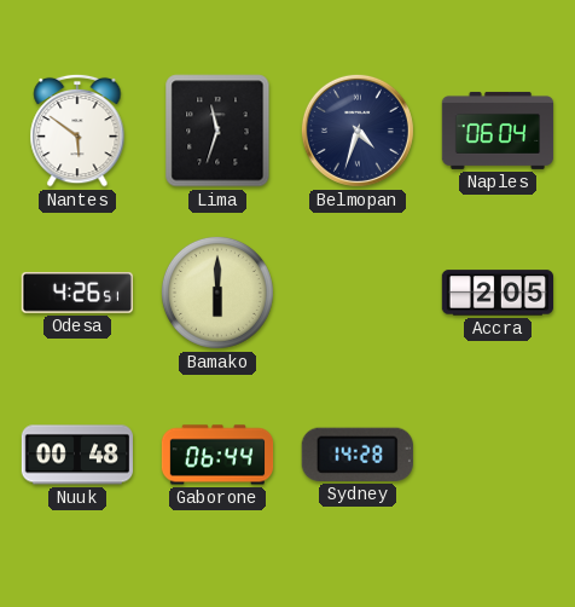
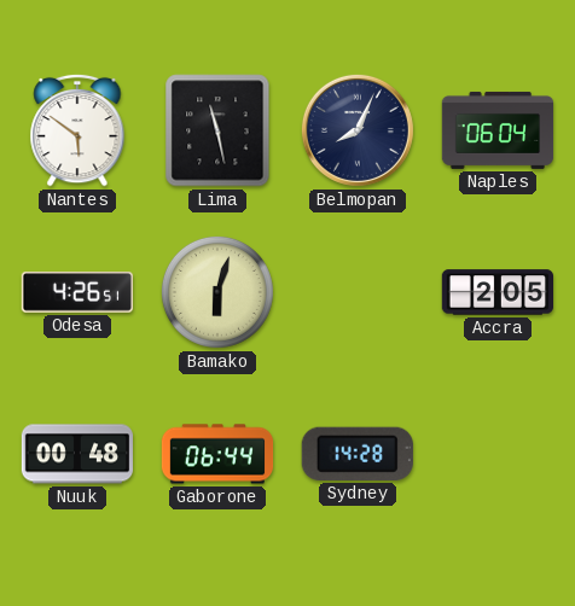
Lima: 11:33 -> 11:28
Belmopan: 4:33 -> 8:04
Bamako: 6:00 -> 6:03
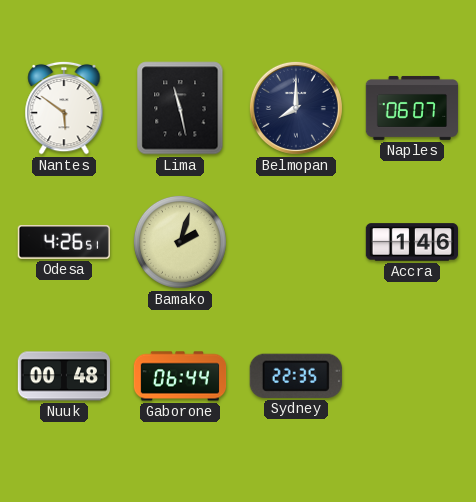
Belmopan: 8:04 -> 8:00
Naples: 06:04 -> 06:07
Bamako: 6:03 -> 2:03
Accra: 2:05 -> 1:46
Sydney: 14:28 -> 22:35
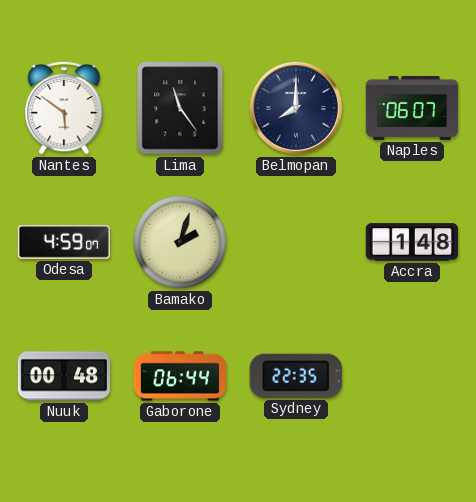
Lima: 11:28 -> 11:24
Odesa: 4:26 -> 4:59
Accra: 1:46 -> 1:48
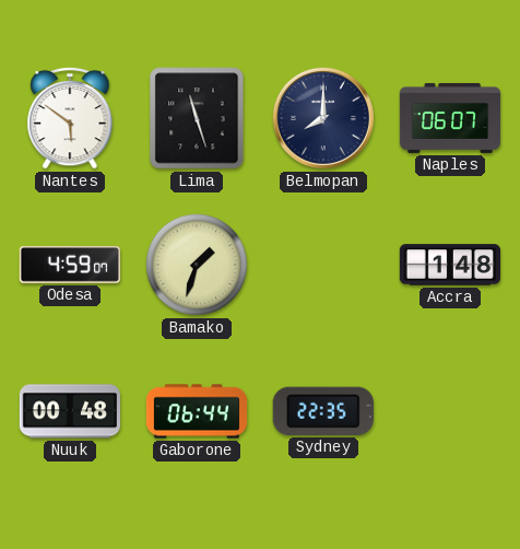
Lima: 11:24 -> 11:27
Bamako: 2:03 -> 1:33
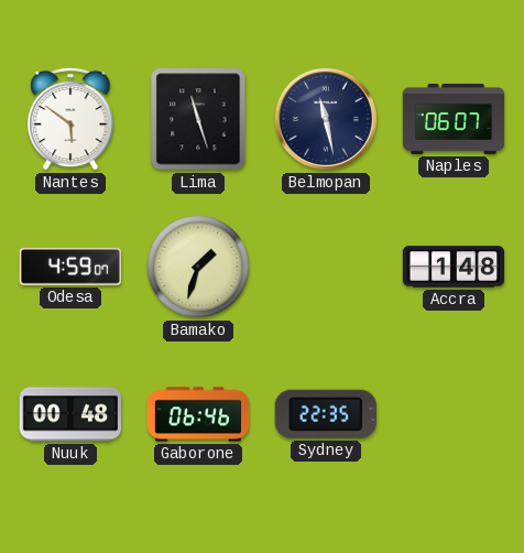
Belmopan: 8:00 -> 11:28
Gaborone: 06:44 -> 06:46
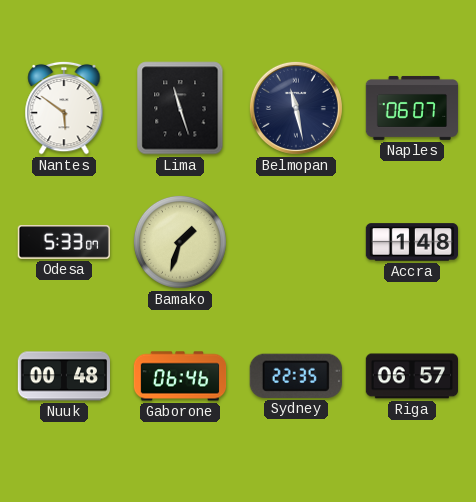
Odesa: 4:59 -> 5:33
Riga: none -> 06:57
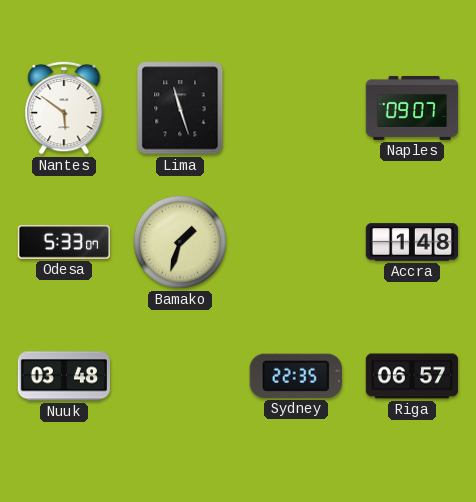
Belmopan: 11:28 -> none
Naples: 06:07 -> 09:07
Nuuk: 00:48 -> 03:48
Gaborone: 06:46 -> none
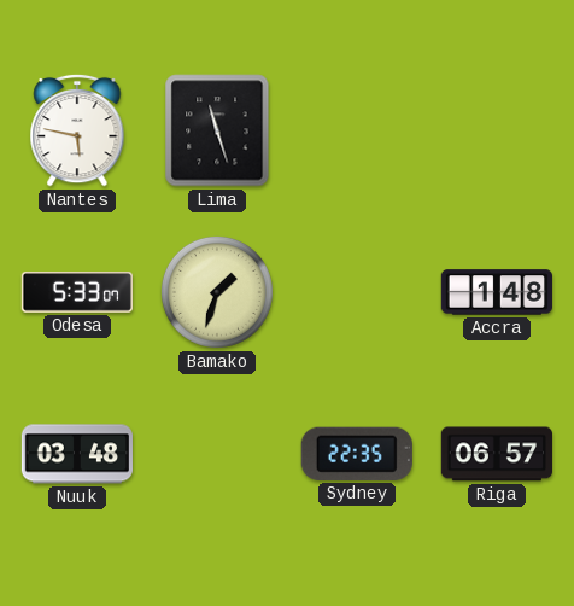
Nantes: 5:51 -> 5:47
Naples: 09:07 -> none
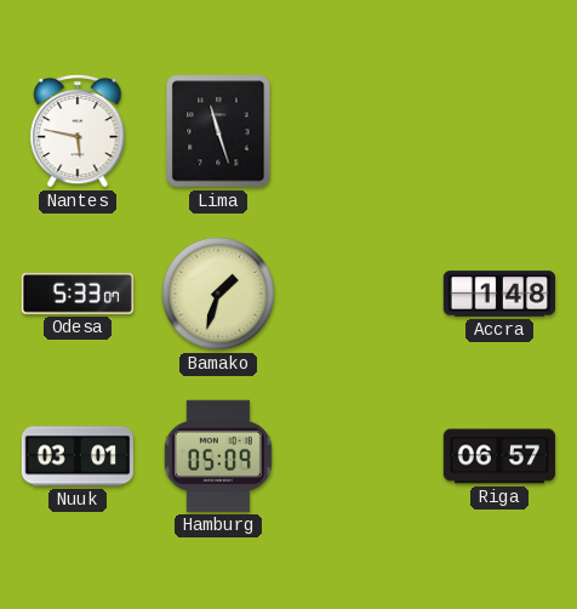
Nuuk: 03:48 -> 03:01
Hamburg: none -> 05:09
Sydney: 22:35 -> none
